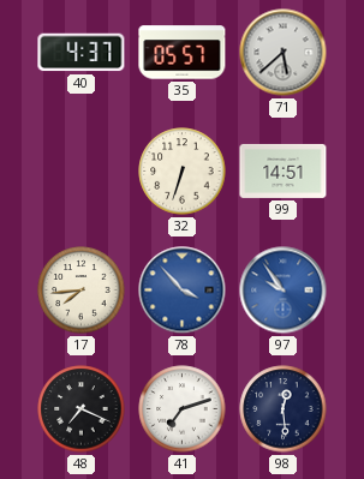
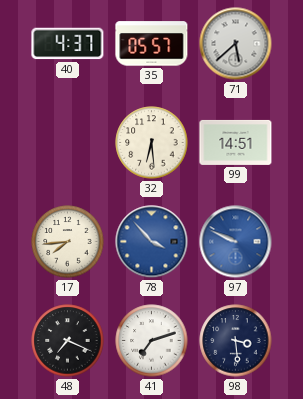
32: 6:33 -> 6:29
97: 9:54 -> 9:49
98: 12:29 -> 3:29
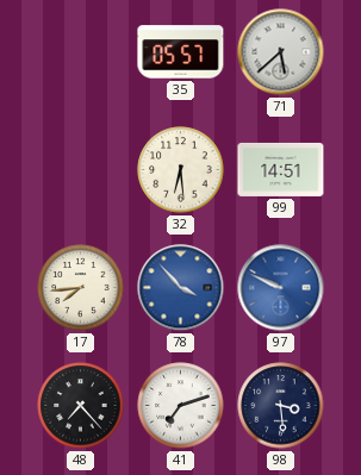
40: 4:37 -> none
48: 7:19 -> 7:23
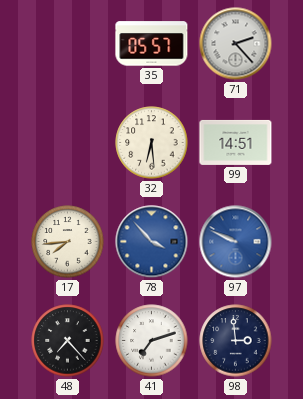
71: 5:38 -> 2:23
98: 3:29 -> 2:59
